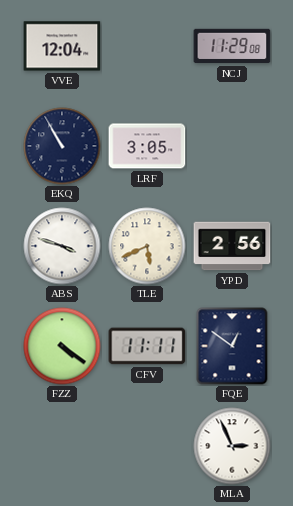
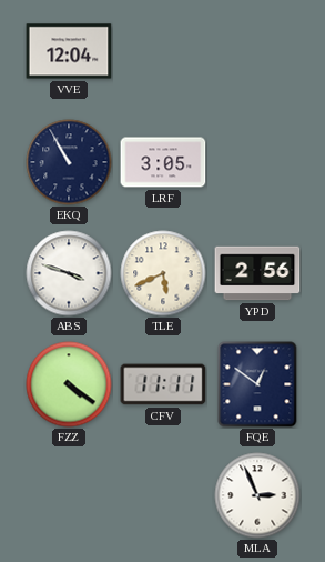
NCJ: 11:29 -> none
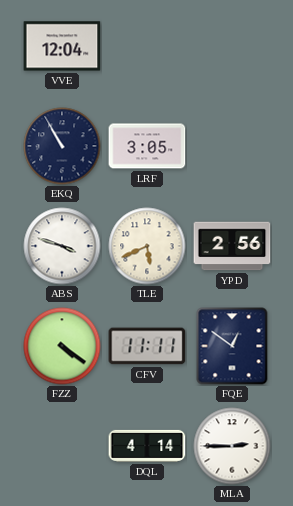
DQL: none -> 4:14
MLA: 2:56 -> 2:45
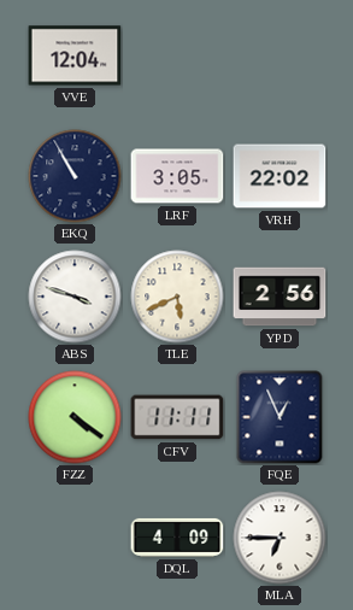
VRH: none -> 22:02
FQE: 12:51 -> 12:56
DQL: 4:14 -> 4:09
MLA: 2:45 -> 6:45
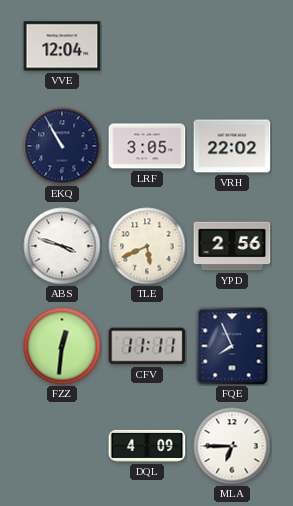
FZZ: 4:21 -> 12:31
FQE: 12:56 -> 7:56
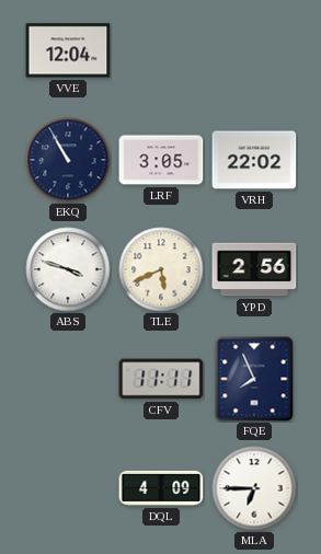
FZZ: 12:31 -> none
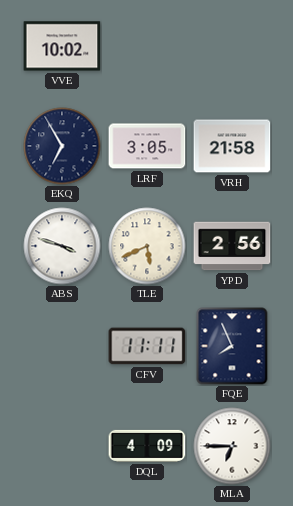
VVE: 12:04 -> 10:02
EKQ: 10:55 -> 6:55
VRH: 22:02 -> 21:58
